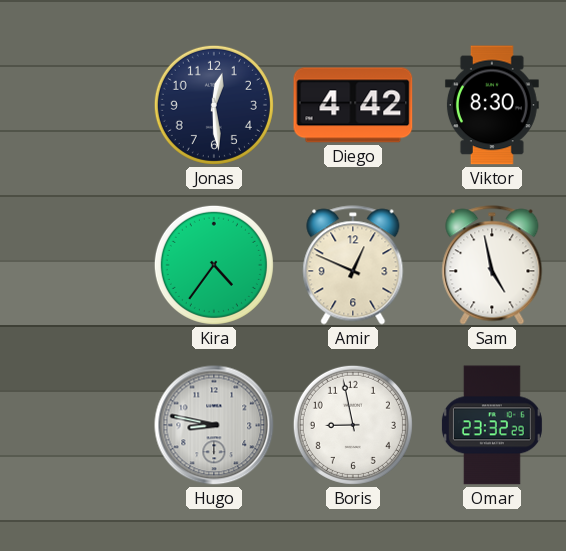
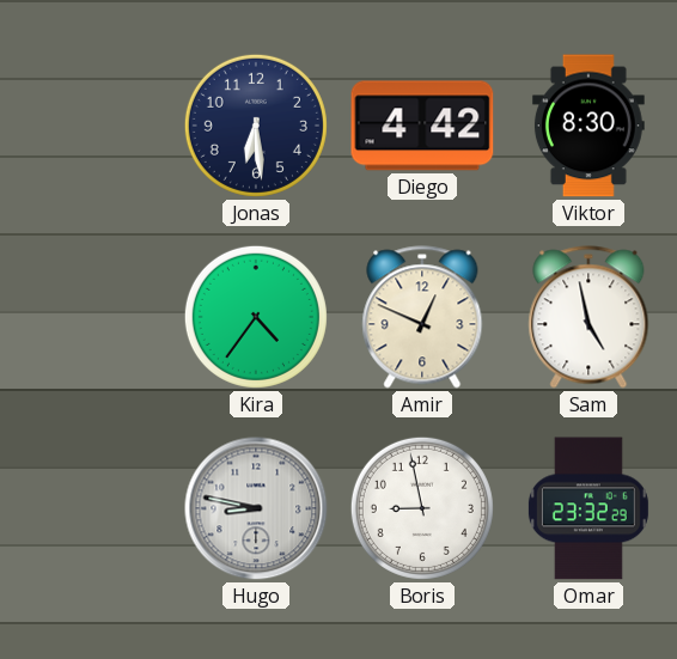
Jonas: 12:29 -> 6:29
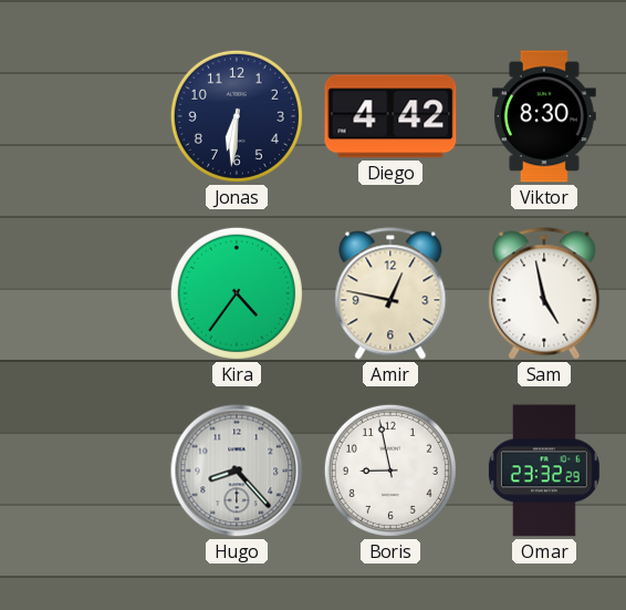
Jonas: 6:29 -> 6:31
Amir: 12:49 -> 12:47
Hugo: 8:47 -> 8:23
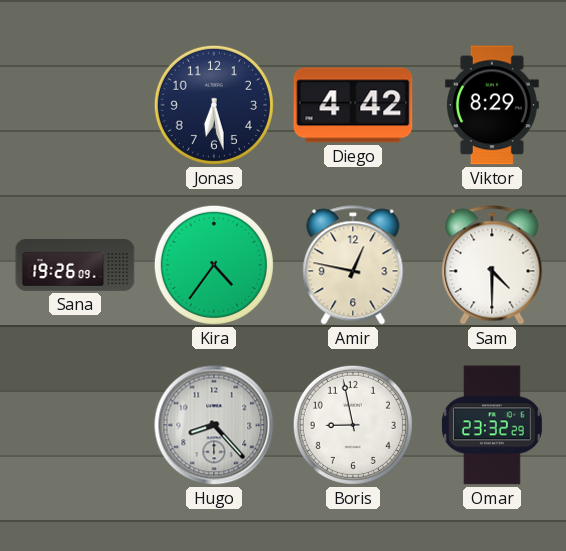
Jonas: 6:31 -> 6:28
Viktor: 8:30 -> 8:29
Sana: none -> 19:26
Sam: 4:58 -> 4:30
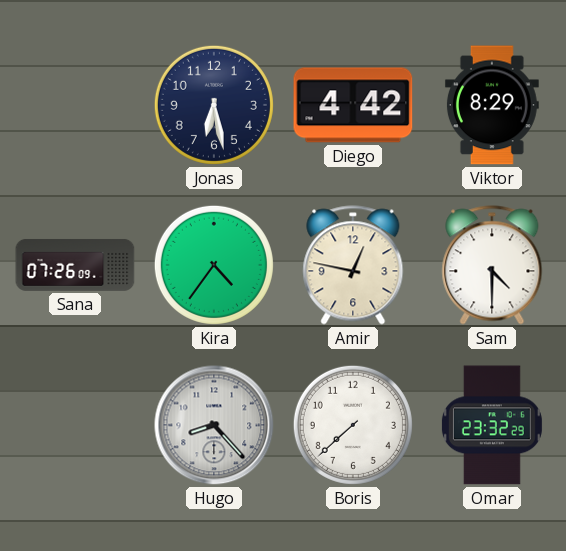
Sana: 19:26 -> 07:26
Boris: 8:58 -> 7:38
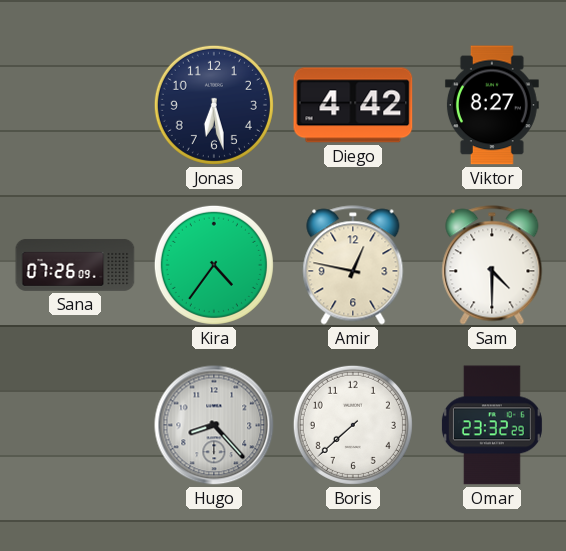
Viktor: 8:29 -> 8:27
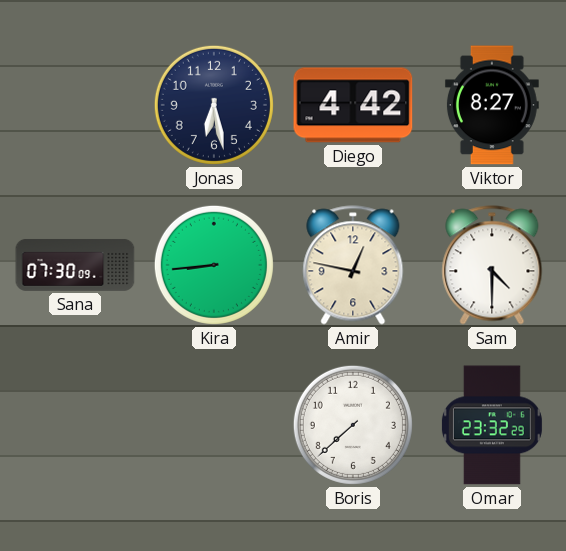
Sana: 07:26 -> 07:30
Kira: 4:36 -> 8:44
Hugo: 8:23 -> none
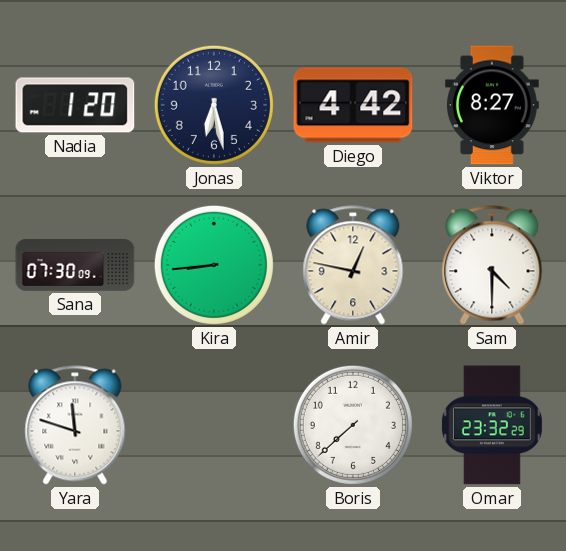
Nadia: none -> 1:20
Yara: none -> 11:48
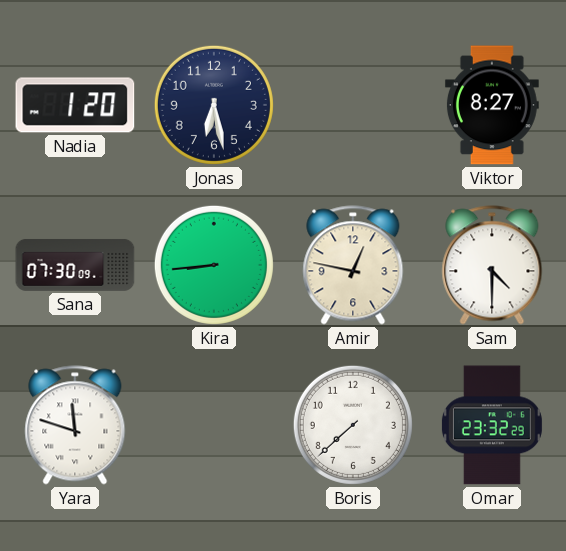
Diego: 4:42 -> none
